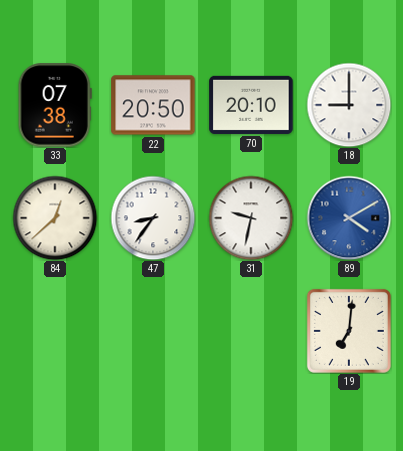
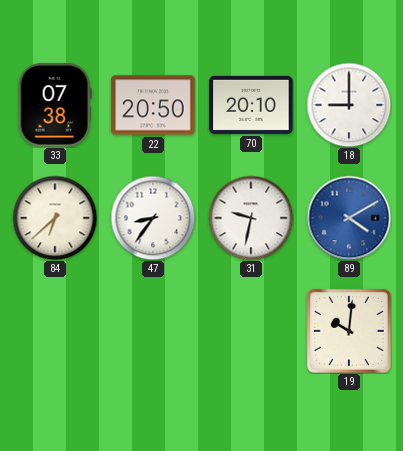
84: 12:38 -> 6:38
19: 7:01 -> 10:01
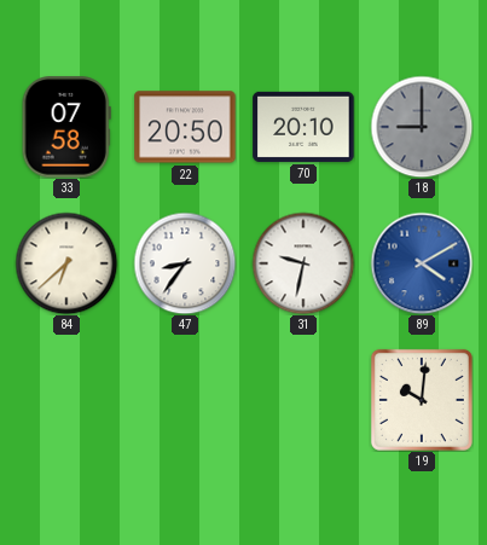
33: 07:38 -> 07:58
18 dial: white -> grey
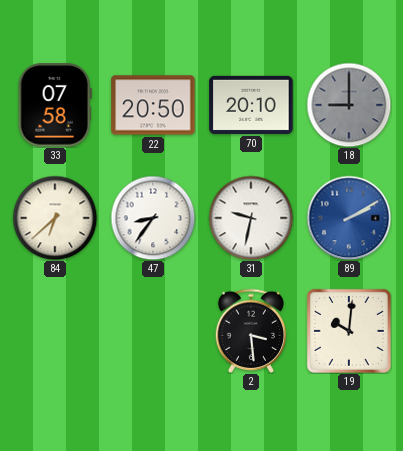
89: 4:10 -> 2:10
2: none -> 3:29
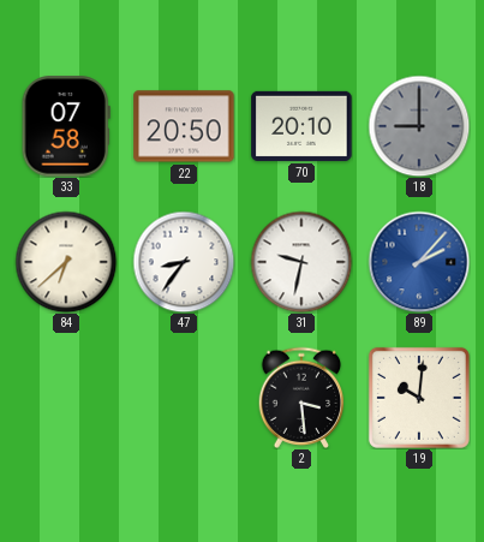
89: 2:10 -> 2:07
